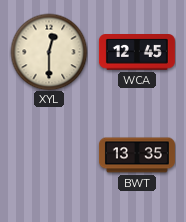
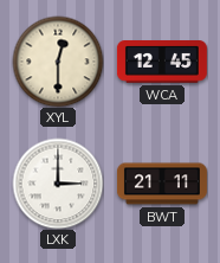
LXK: none -> 3:00
BWT: 13:35 -> 21:11
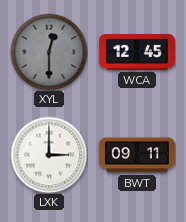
XYL dial: cream -> grey
BWT: 21:11 -> 09:11
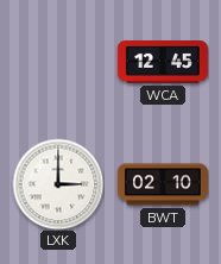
XYL: 12:30 -> none
BWT: 09:11 -> 02:10
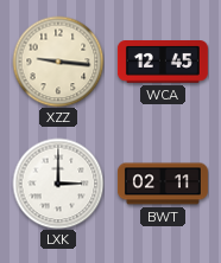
XZZ: none -> 9:16
BWT: 02:10 -> 02:11
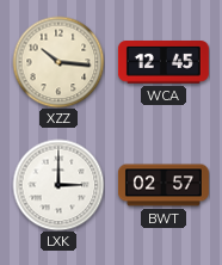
XZZ: 9:16 -> 10:16
BWT: 02:11 -> 02:57
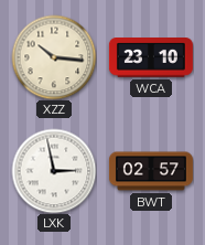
WCA: 12:45 -> 23:10
LXK: 3:00 -> 2:58
